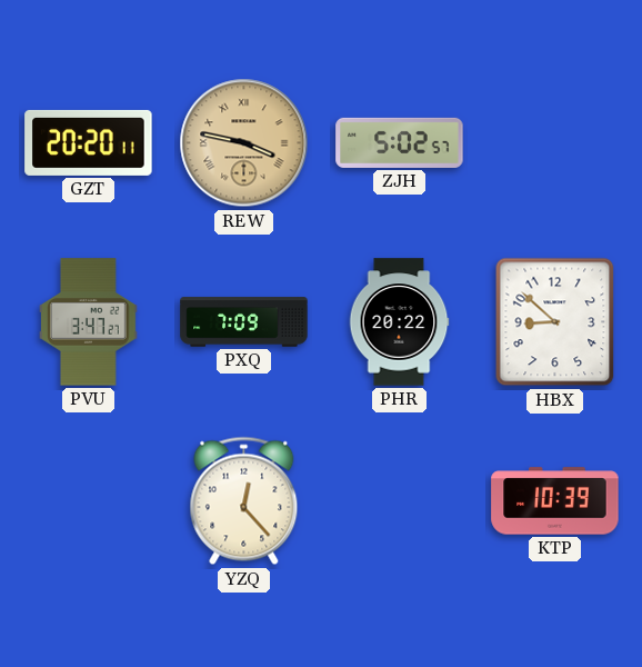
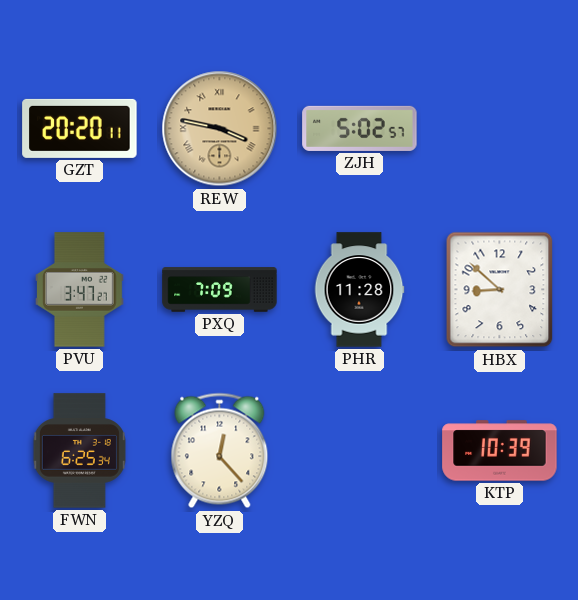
PHR: 20:22 -> 11:28
FWN: none -> 6:25
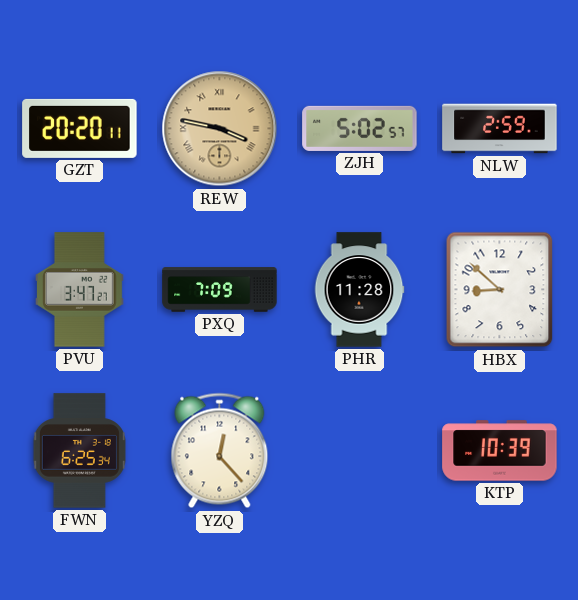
NLW: none -> 2:59
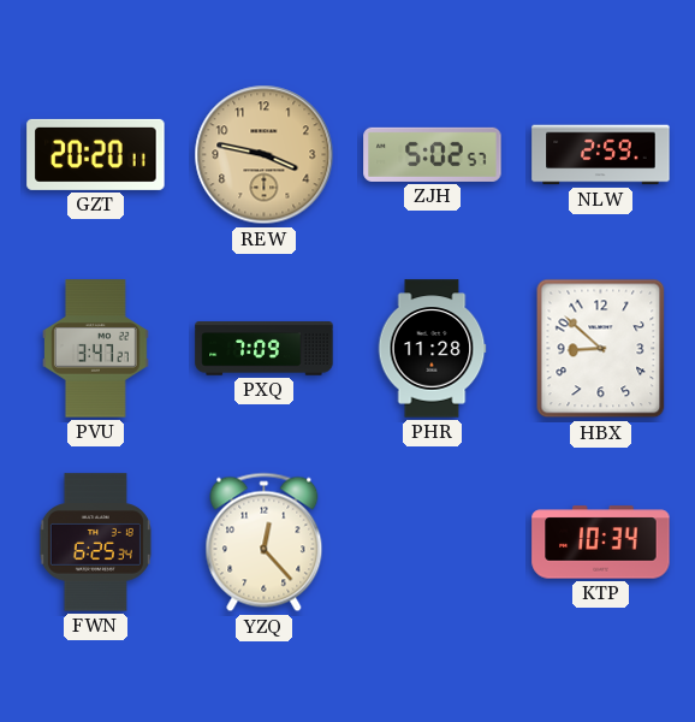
REW numerals: Roman -> Arabic
KTP: 10:39 -> 10:34
